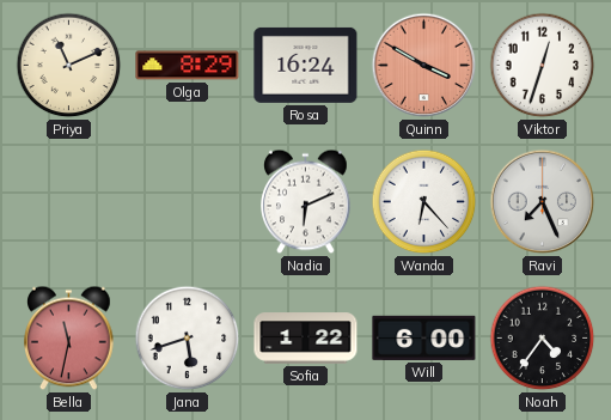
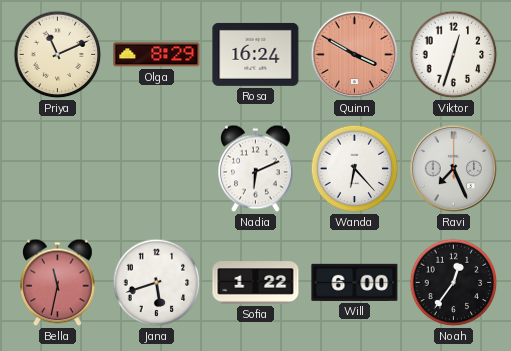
Noah: 4:36 -> 12:36
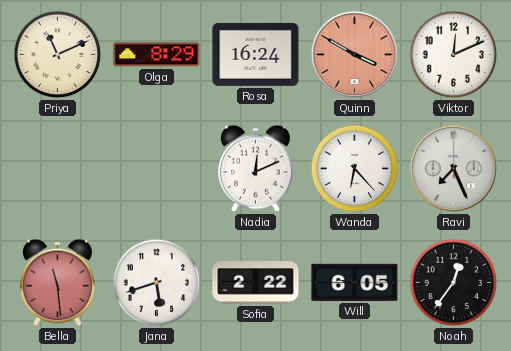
Viktor: 12:33 -> 12:11
Nadia: 6:11 -> 12:11
Bella: 11:32 -> 11:29
Sofia: 1:22 -> 2:22
Will: 6:00 -> 6:05
